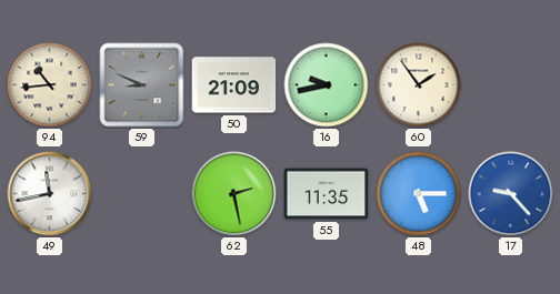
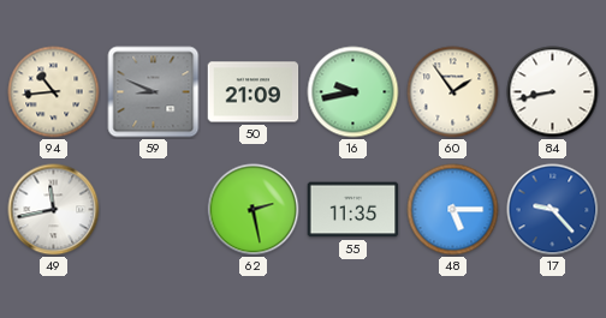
84: none -> 8:43
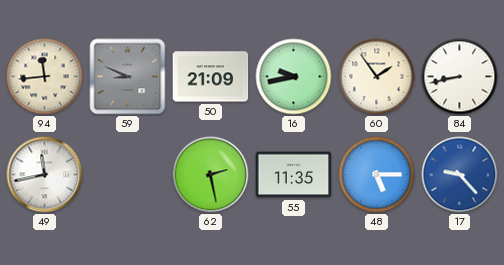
94: 10:44 -> 11:44
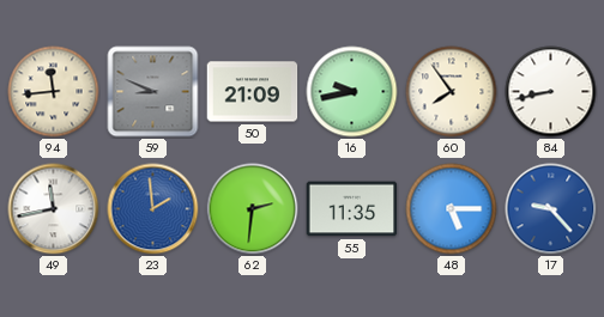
60: 1:54 -> 7:54
23: none -> 1:59
62: 2:28 -> 2:31
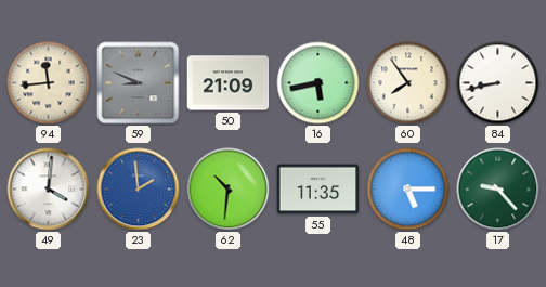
16: 9:43 -> 5:43
49: 11:43 -> 4:01
62: 2:31 -> 10:31
17 dial: blue -> green
